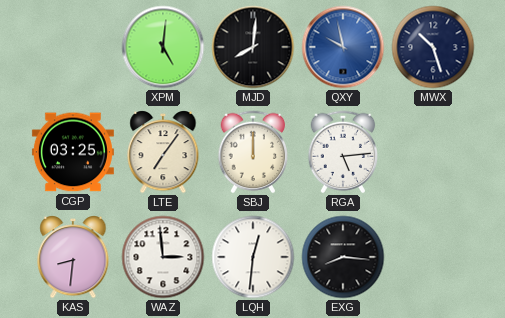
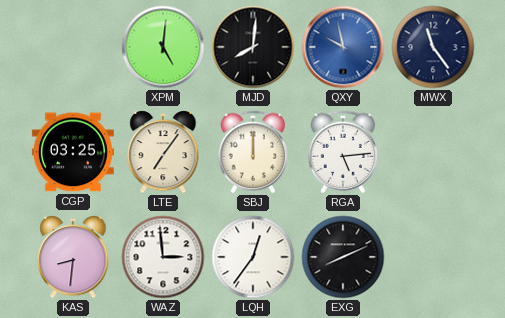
MWX: 10:27 -> 11:24
LQH: 12:31 -> 12:36
EXG: 8:16 -> 8:11
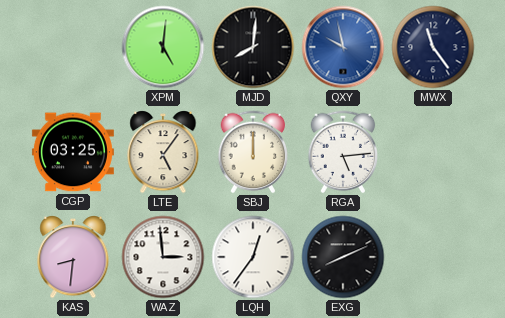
LTE: 7:06 -> 5:06
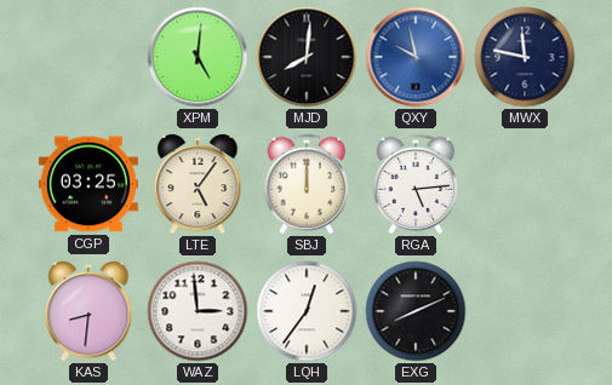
MWX: 11:24 -> 11:47
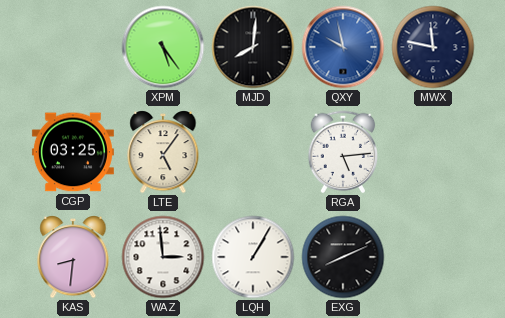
XPM: 5:01 -> 5:24
SBJ: 12:00 -> none
LQH: 12:36 -> 1:05
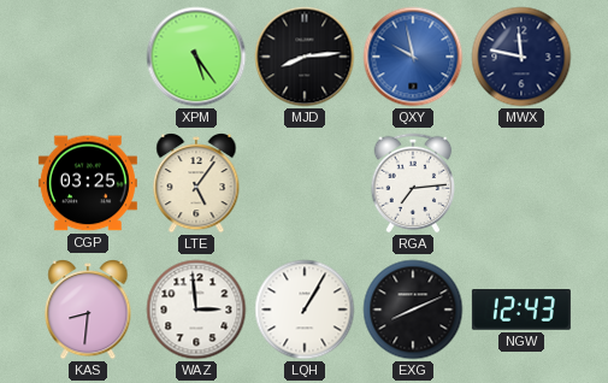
MJD: 8:01 -> 8:14
RGA: 5:14 -> 7:14
NGW: none -> 12:43
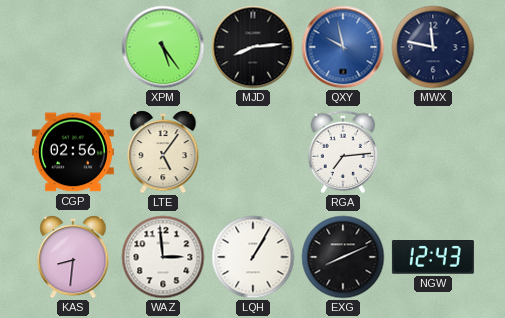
CGP: 03:25 -> 02:56
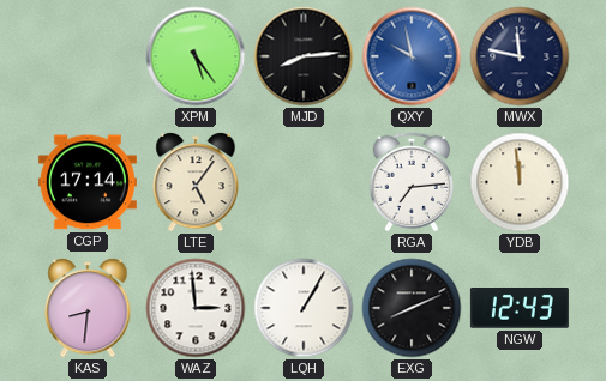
CGP: 02:56 -> 17:14
YDB: none -> 11:59
